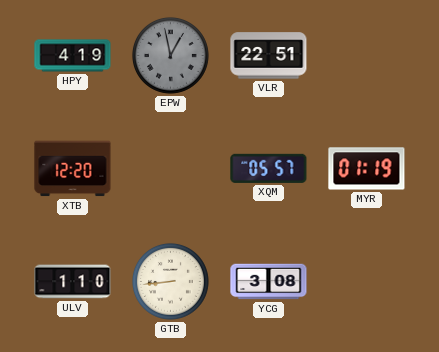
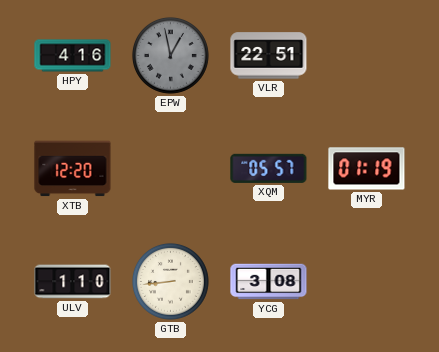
HPY: 4:19 -> 4:16
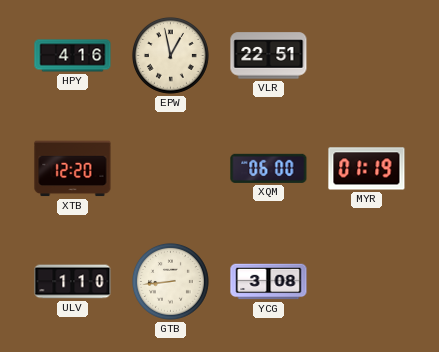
EPW dial: grey -> cream
XQM: 05:57 -> 06:00
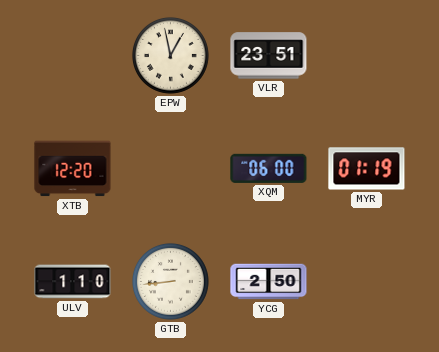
HPY: 4:16 -> none
VLR: 22:51 -> 23:51
YCG: 3:08 -> 2:50
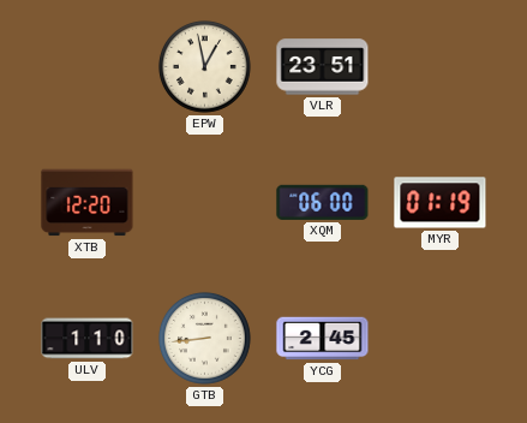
YCG: 2:50 -> 2:45
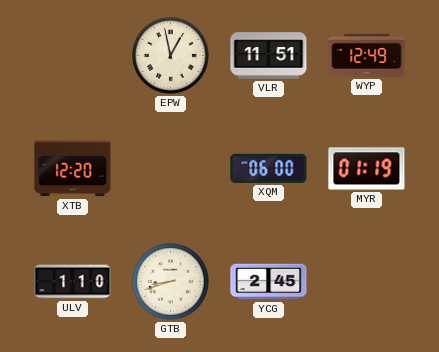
VLR: 23:51 -> 11:51
WYP: none -> 12:49
GTB: 8:44 -> 8:42
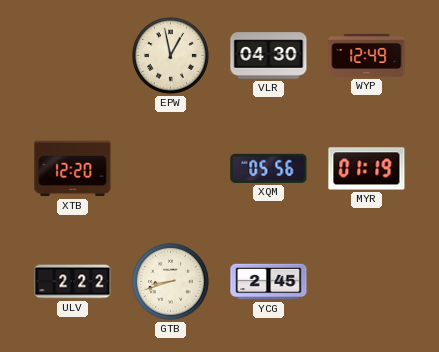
VLR: 11:51 -> 04:30
XQM: 06:00 -> 05:56
ULV: 1:10 -> 2:22
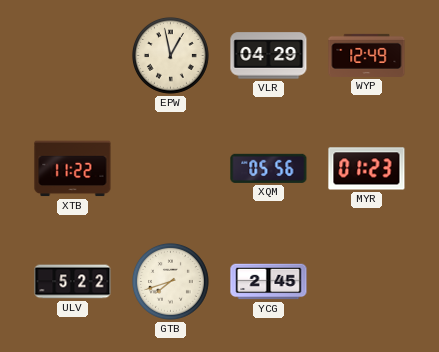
VLR: 04:30 -> 04:29
XTB: 12:20 -> 11:22
MYR: 01:19 -> 01:23
ULV: 2:22 -> 5:22
GTB: 8:42 -> 7:42
